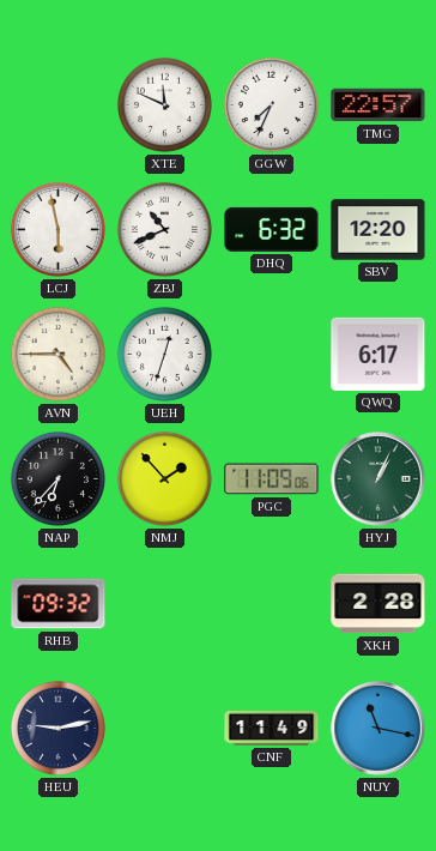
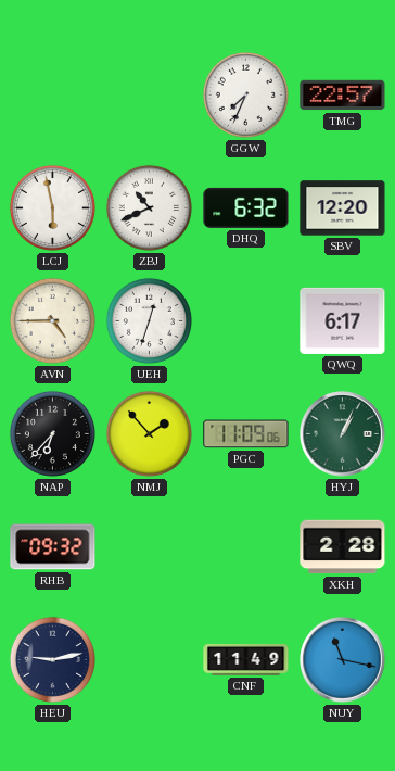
XTE: 11:49 -> none
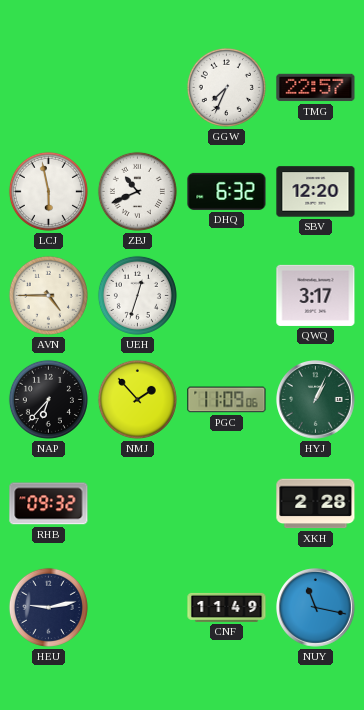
QWQ: 6:17 -> 3:17
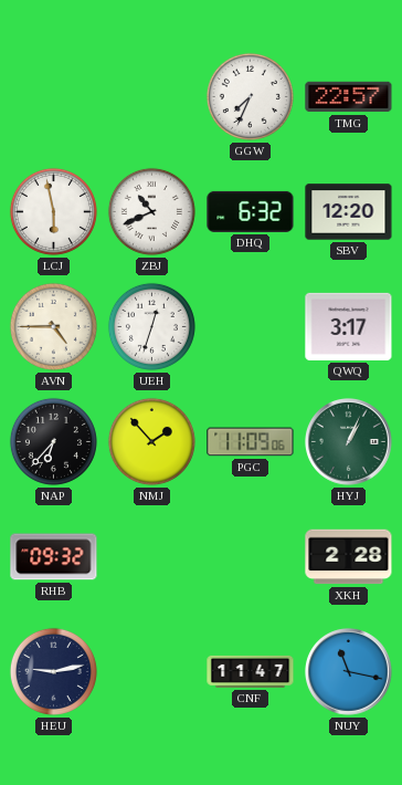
CNF: 11:49 -> 11:47
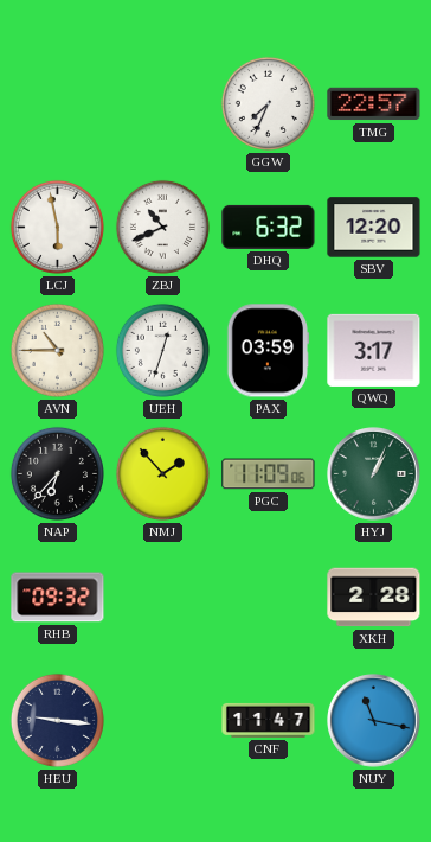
AVN: 4:45 -> 10:45
PAX: none -> 03:59
HEU: 9:13 -> 9:16
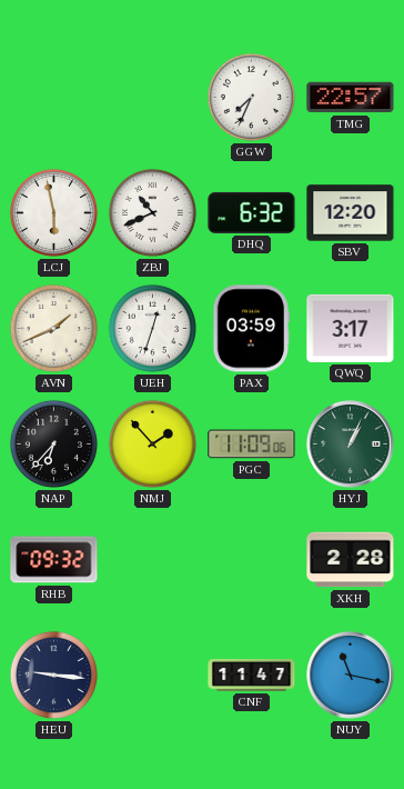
AVN: 10:45 -> 1:41
